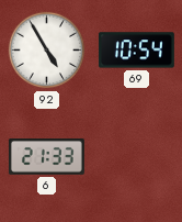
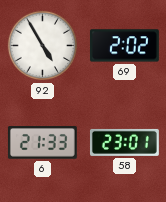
69: 10:54 -> 2:02
58: none -> 23:01
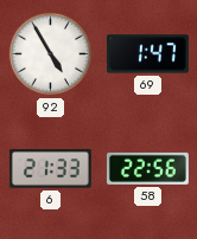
69: 2:02 -> 1:47
58: 23:01 -> 22:56
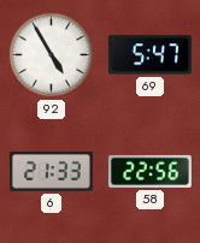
69: 1:47 -> 5:47
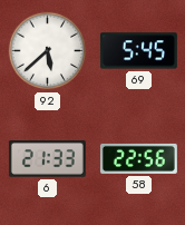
92: 4:55 -> 5:38
69: 5:47 -> 5:45
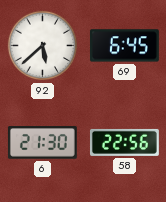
69: 5:45 -> 6:45
6: 21:33 -> 21:30
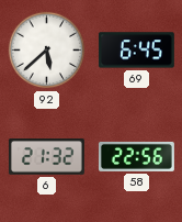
6: 21:30 -> 21:32
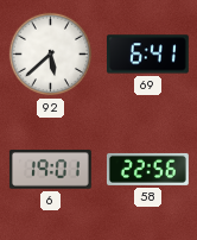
69: 6:45 -> 6:41
6: 21:32 -> 19:01
